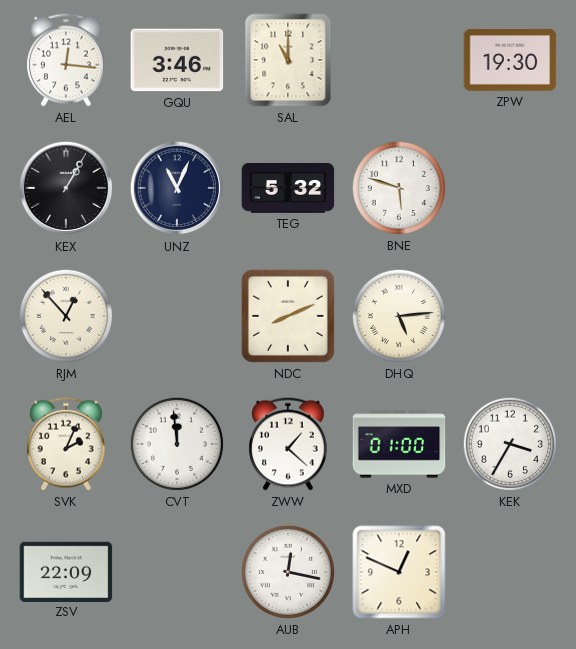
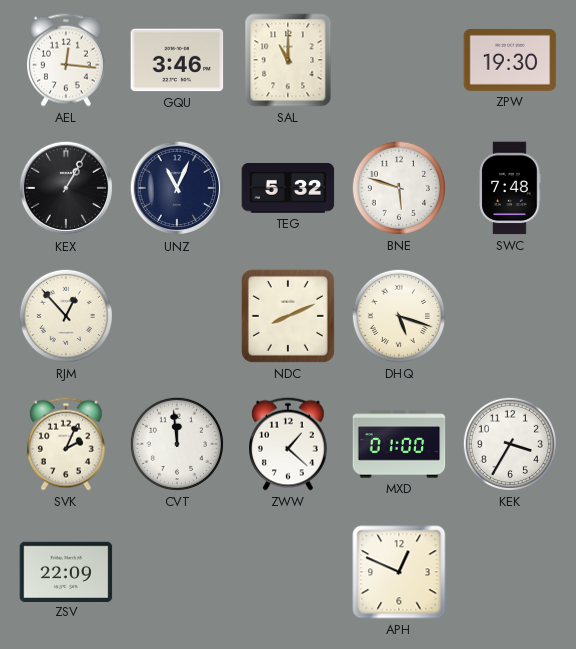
SWC: none -> 7:48
DHQ: 5:14 -> 5:18
AUB: 12:17 -> none
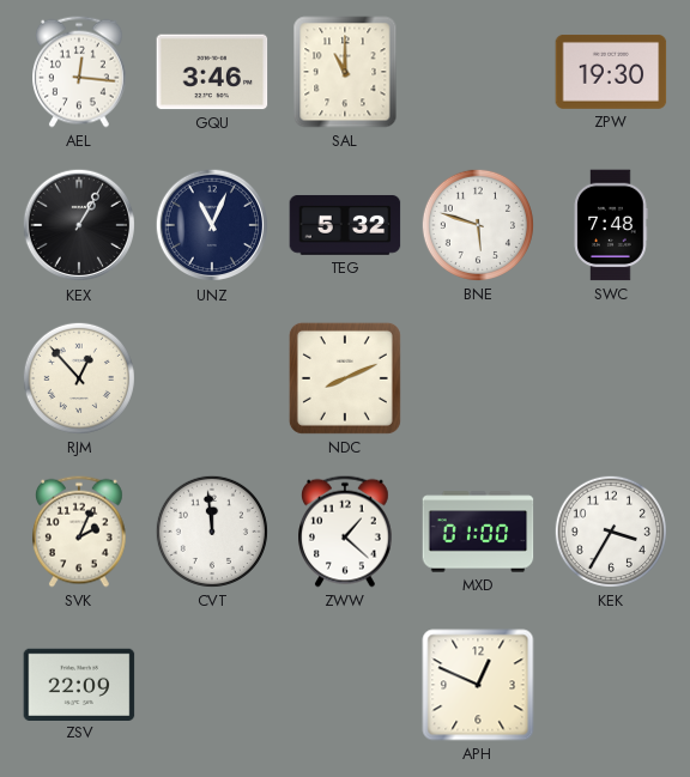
DHQ: 5:18 -> none
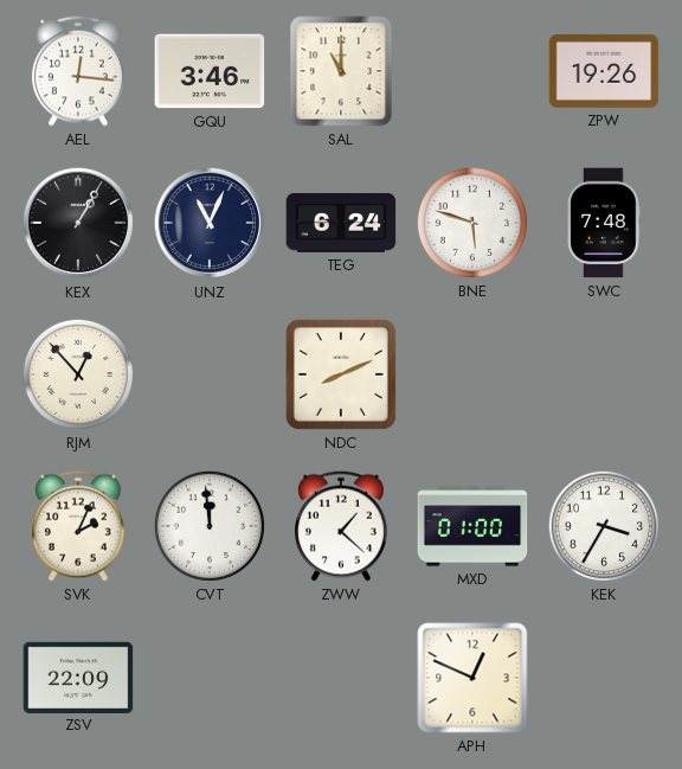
ZPW: 19:30 -> 19:26
TEG: 5:32 -> 6:24
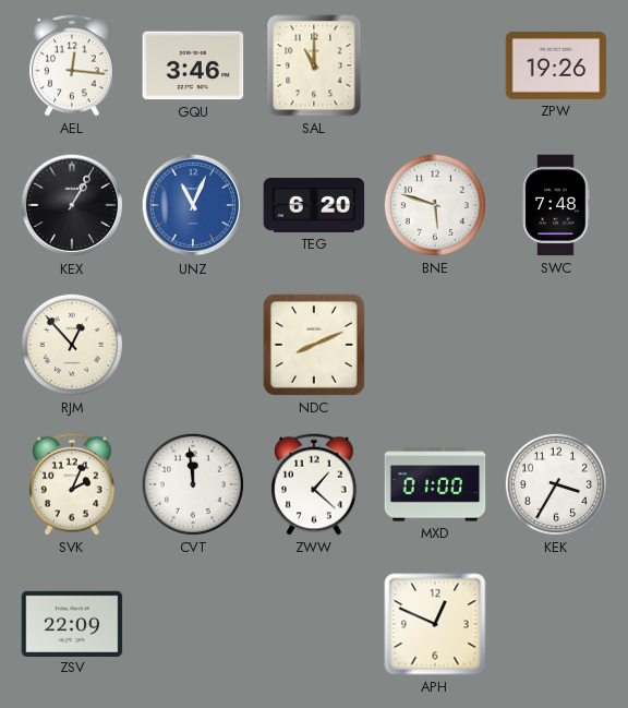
UNZ dial: navy -> blue
TEG: 6:24 -> 6:20
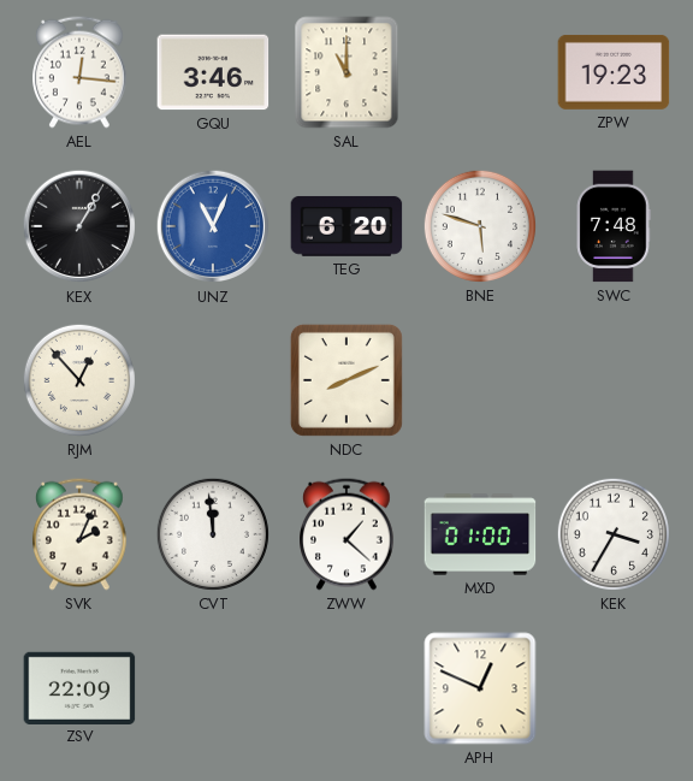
ZPW: 19:26 -> 19:23
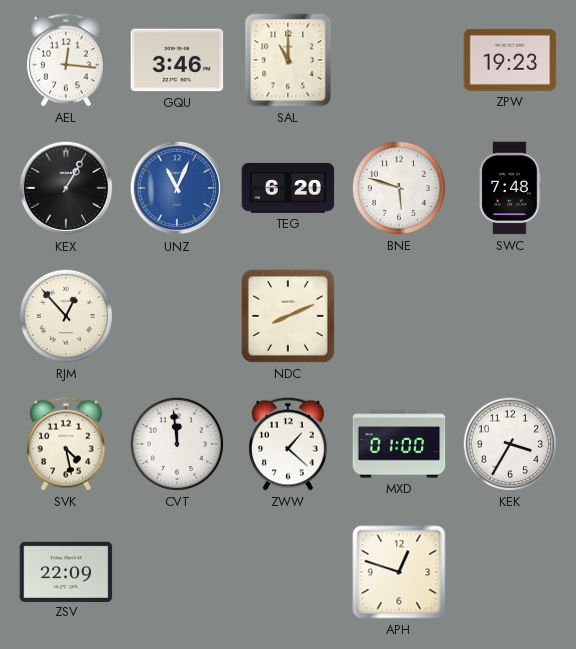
SVK: 2:04 -> 4:28
APH: 12:49 -> 12:48
